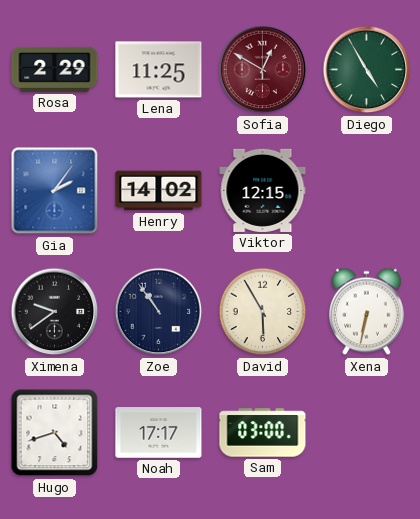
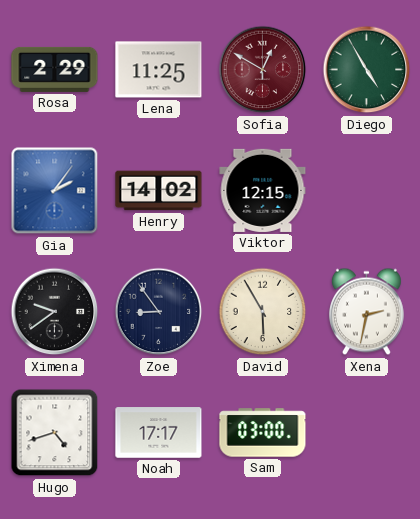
Zoe: 10:54 -> 8:54
Xena: 6:32 -> 2:32
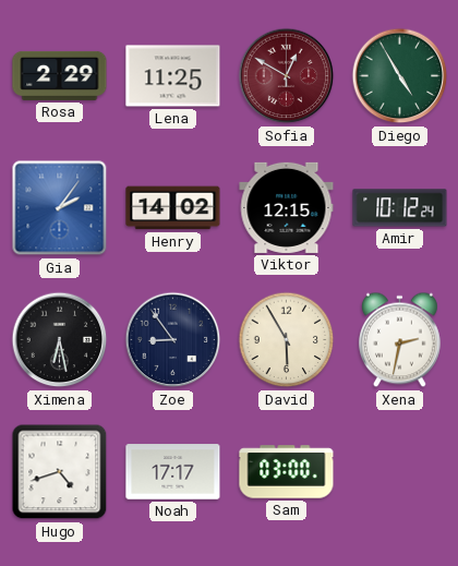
Amir: none -> 10:12
Ximena: 9:39 -> 6:28
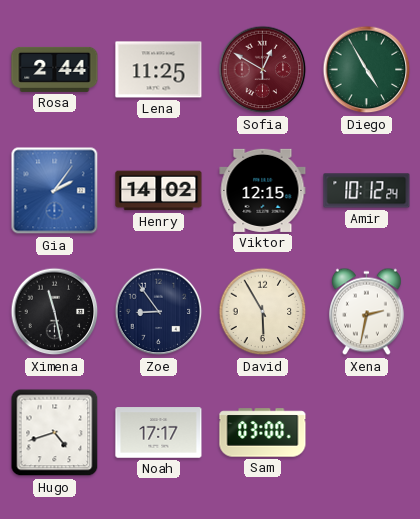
Rosa: 2:29 -> 2:44
Ximena: 6:28 -> 11:28
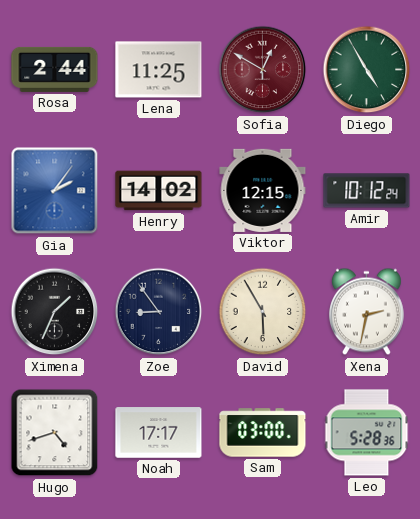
Ximena: 11:28 -> 1:34
Leo: none -> 5:28
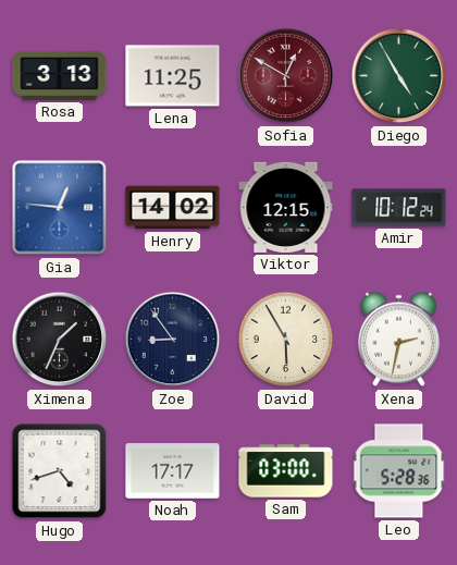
Rosa: 2:44 -> 3:13
Gia: 2:06 -> 12:46
